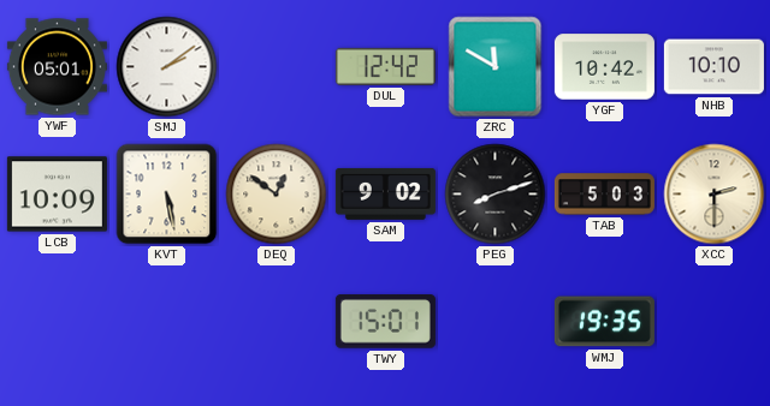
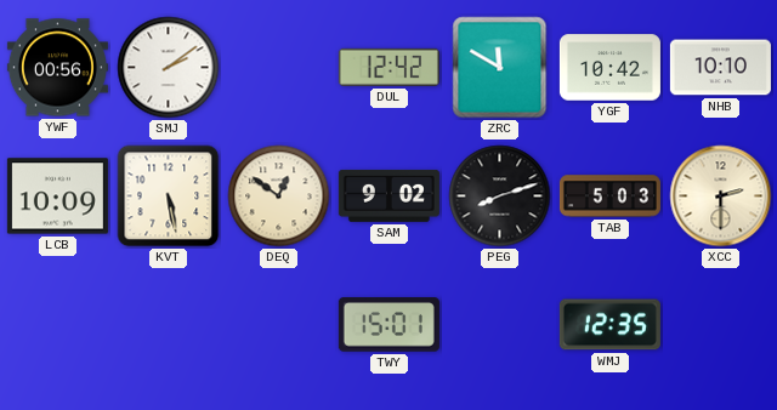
YWF: 05:01 -> 00:56
WMJ: 19:35 -> 12:35
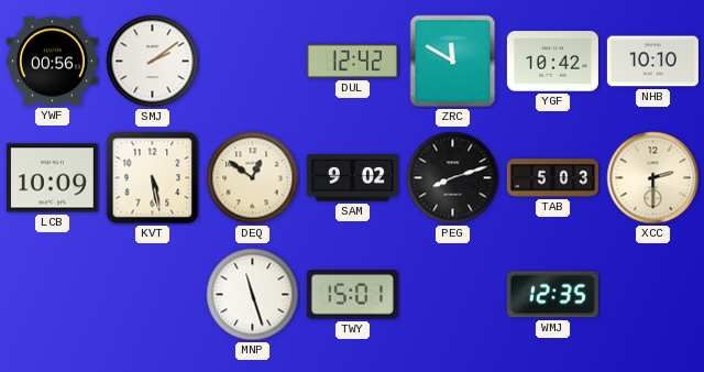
MNP: none -> 11:27
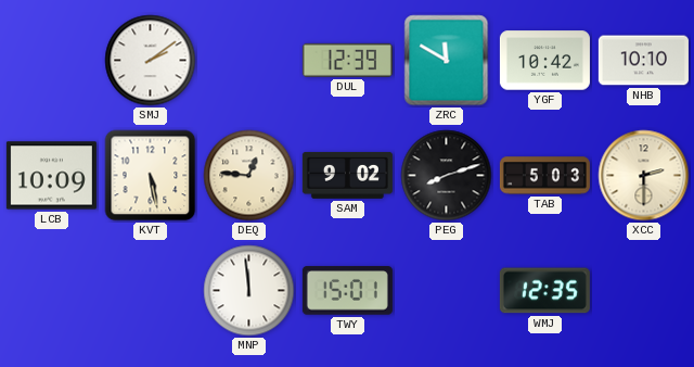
YWF: 00:56 -> none
DUL: 12:42 -> 12:39
DEQ: 12:51 -> 12:46
MNP: 11:27 -> 11:59
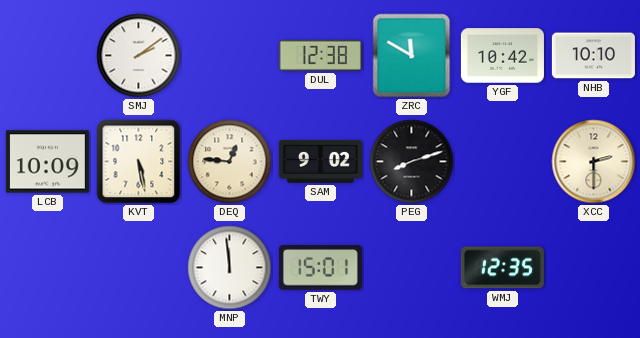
DUL: 12:39 -> 12:38
TAB: 5:03 -> none
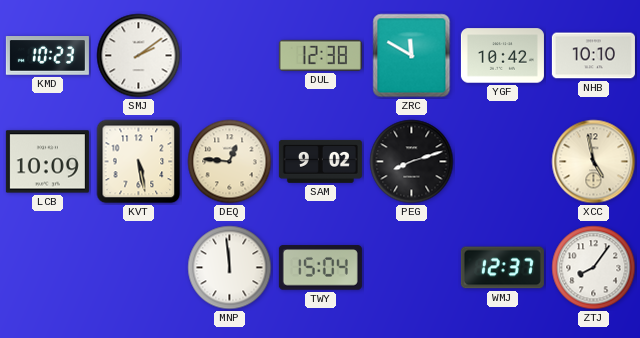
KMD: none -> 10:23
XCC: 2:30 -> 4:58
TWY: 15:01 -> 15:04
WMJ: 12:35 -> 12:37
ZTJ: none -> 8:06
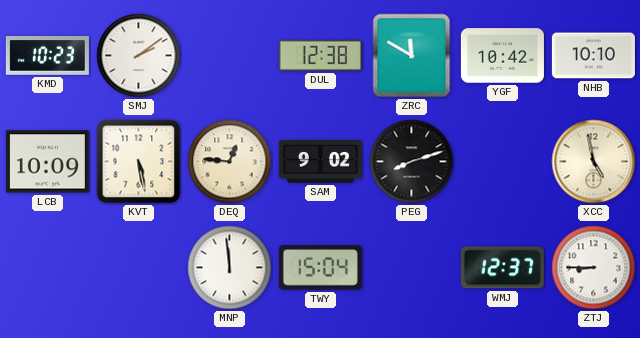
ZTJ: 8:06 -> 8:45
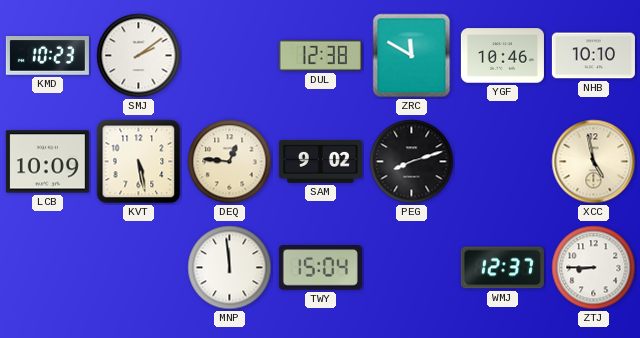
YGF: 10:42 -> 10:46
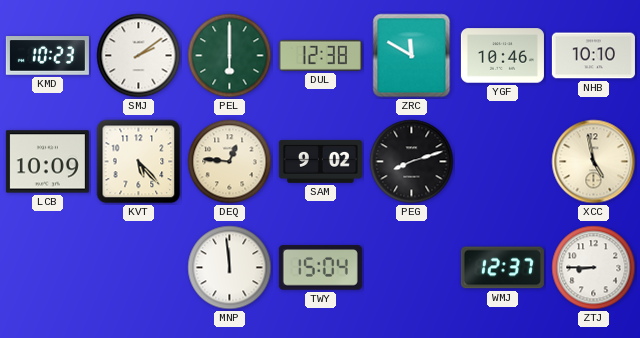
PEL: none -> 6:00
KVT: 5:28 -> 5:23
